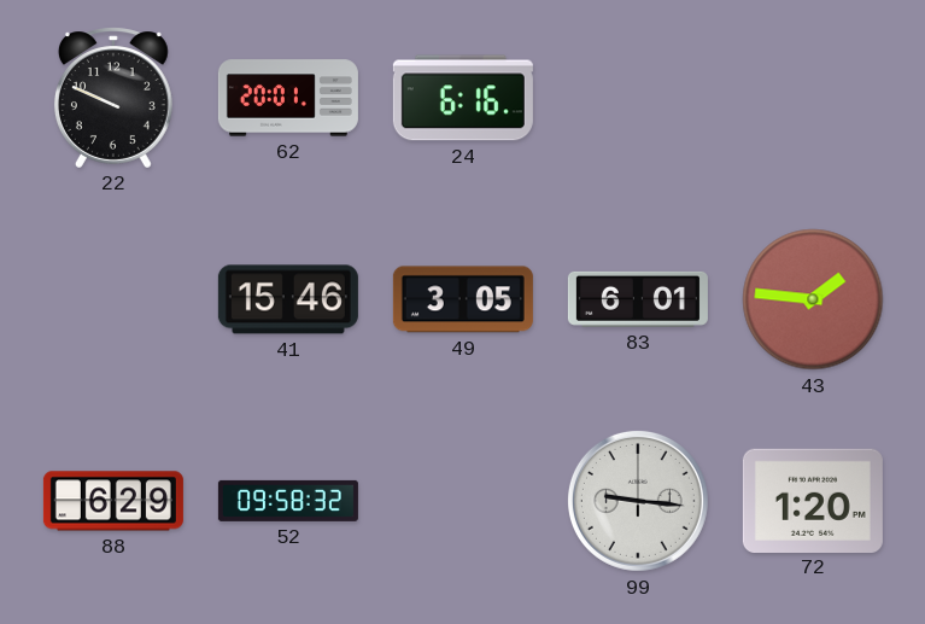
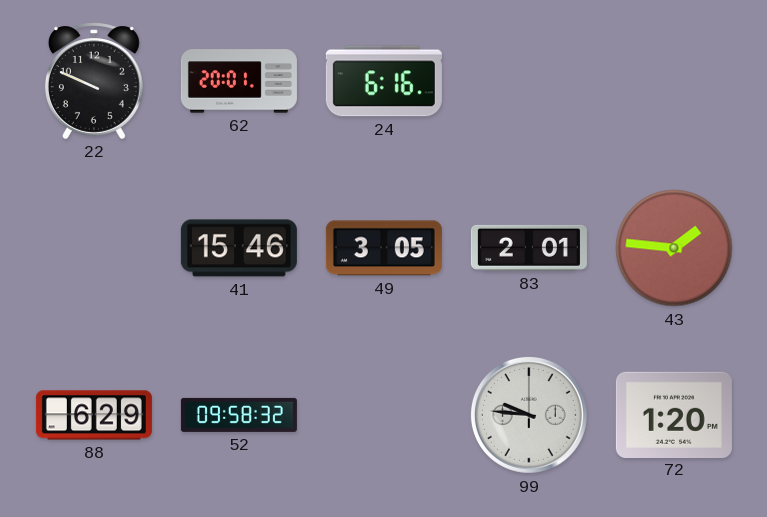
83: 6:01 -> 2:01
99: 9:16 -> 9:46
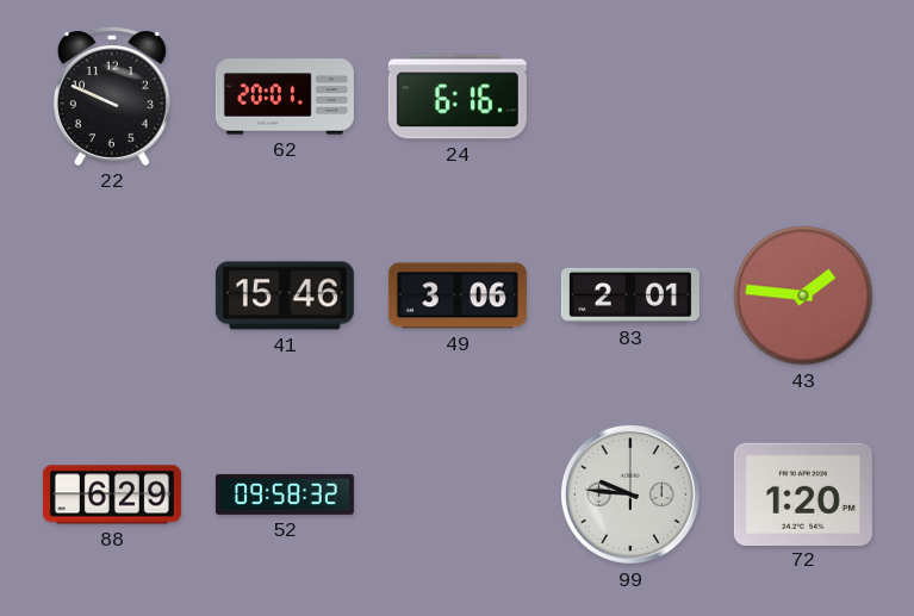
49: 3:05 -> 3:06
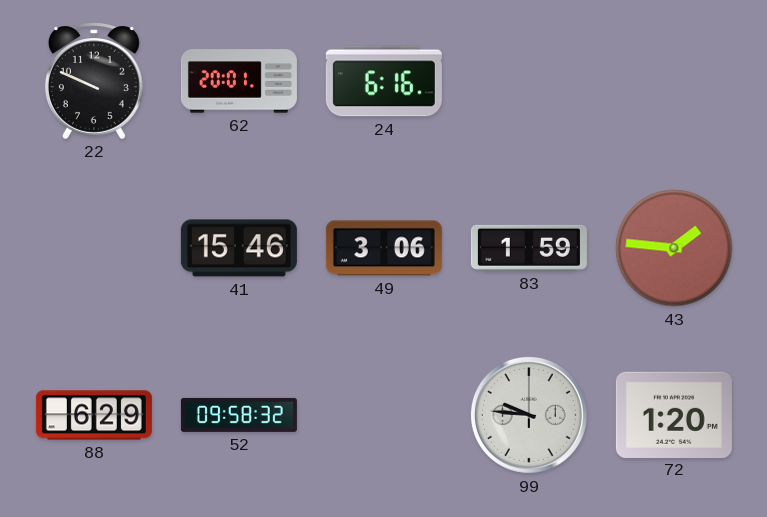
83: 2:01 -> 1:59
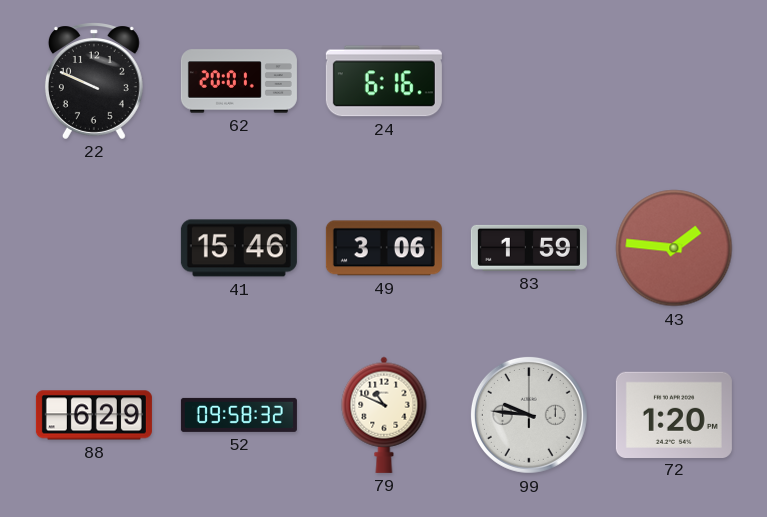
79: none -> 10:49
